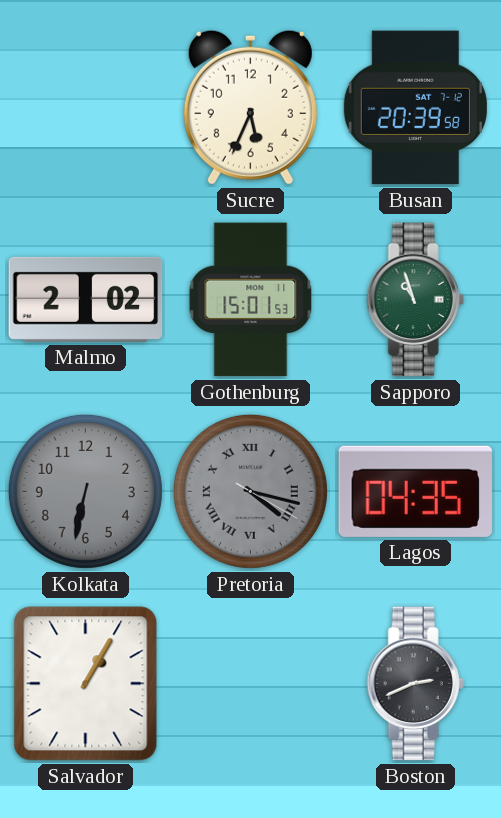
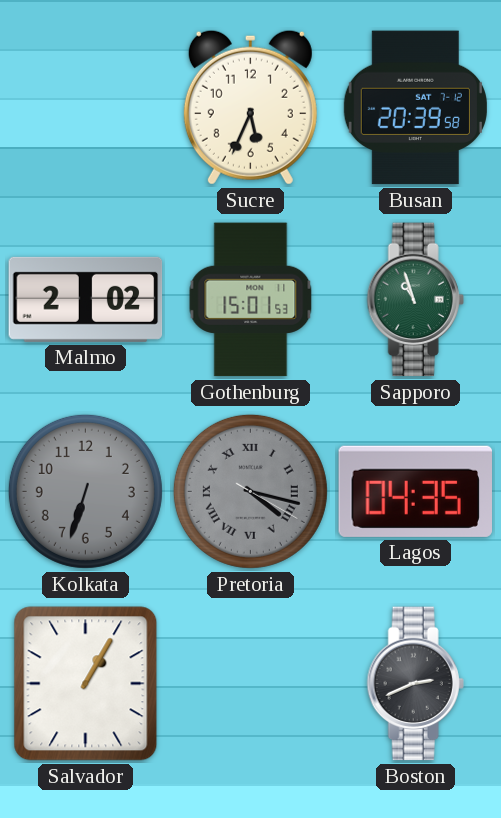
Kolkata: 6:32 -> 6:33
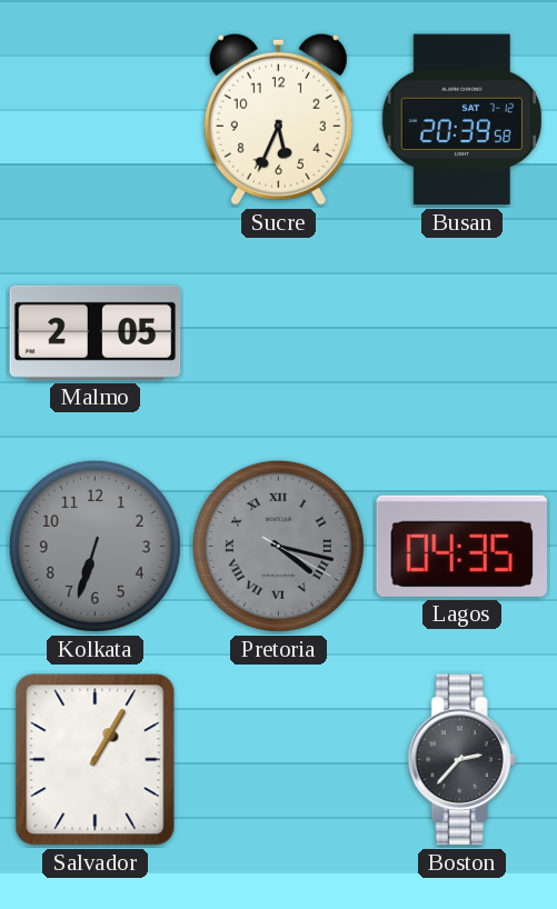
Malmo: 2:02 -> 2:05
Gothenburg: 15:01 -> none
Sapporo: 10:57 -> none
Boston: 2:41 -> 2:37
